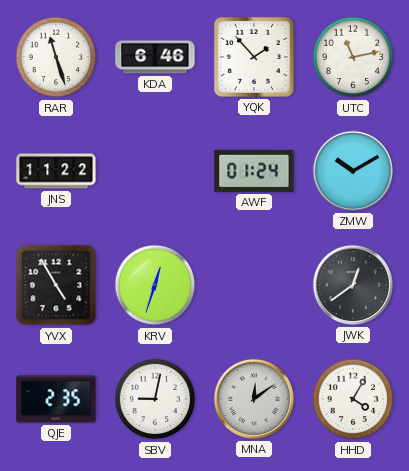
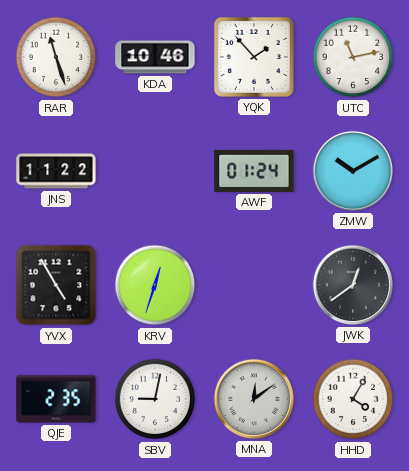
KDA: 6:46 -> 10:46
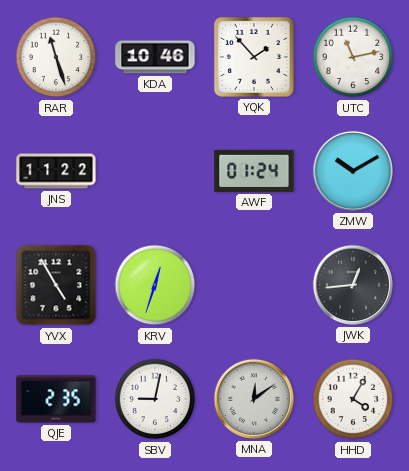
JWK: 12:39 -> 12:44
